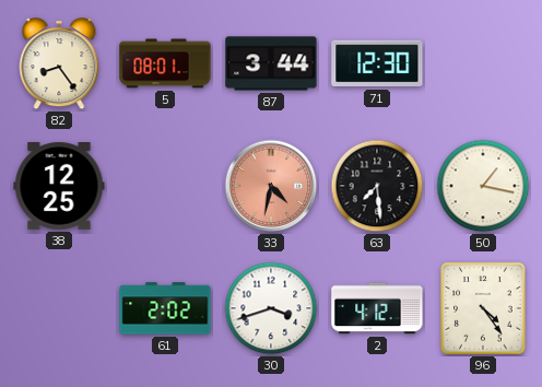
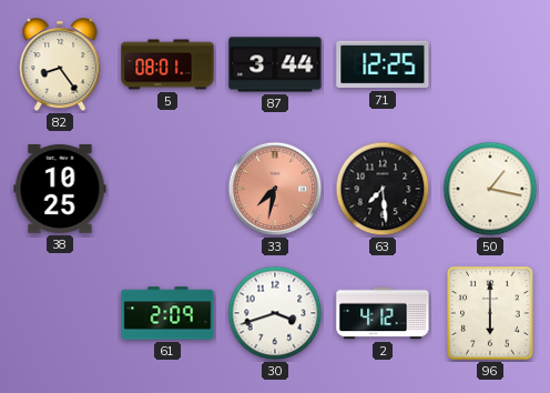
71: 12:30 -> 12:25
38: 12:25 -> 10:25
33: 4:32 -> 7:32
61: 2:02 -> 2:09
96: 4:24 -> 6:00
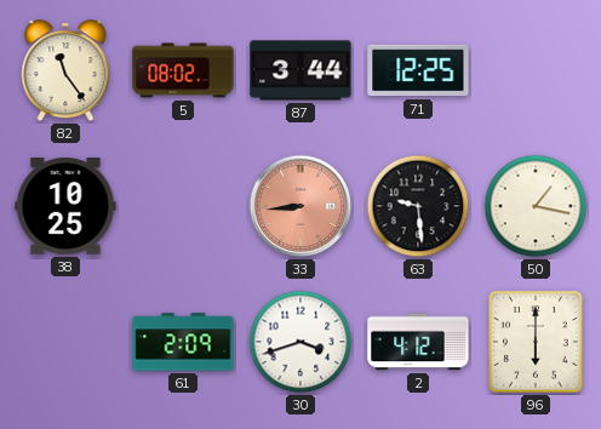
82: 8:24 -> 11:24
5: 08:01 -> 08:02
33: 7:32 -> 8:44
63: 7:29 -> 9:29
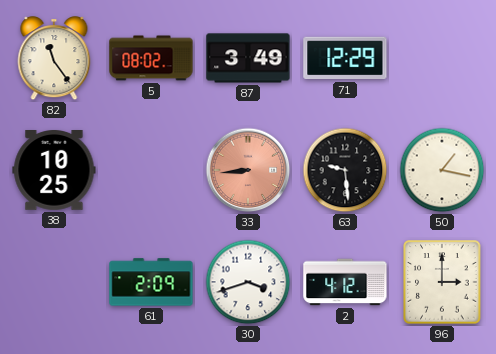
87: 3:44 -> 3:49
71: 12:25 -> 12:29
96: 6:00 -> 3:00
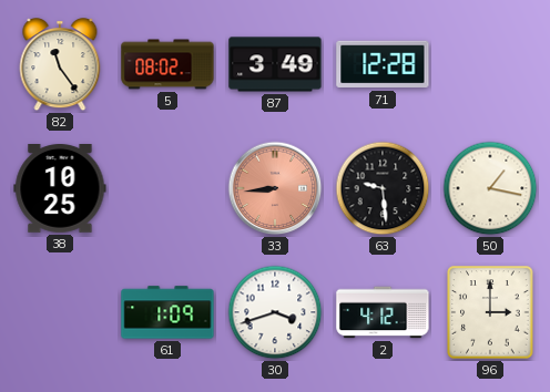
71: 12:29 -> 12:28
61: 2:09 -> 1:09
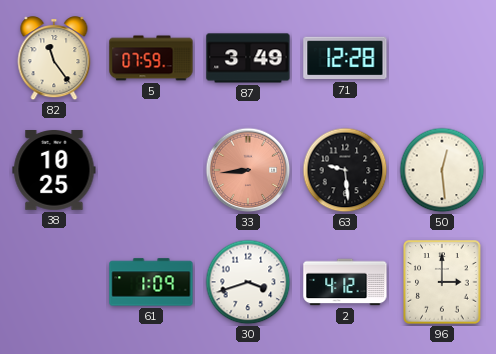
5: 08:02 -> 07:59
50: 1:17 -> 12:29
